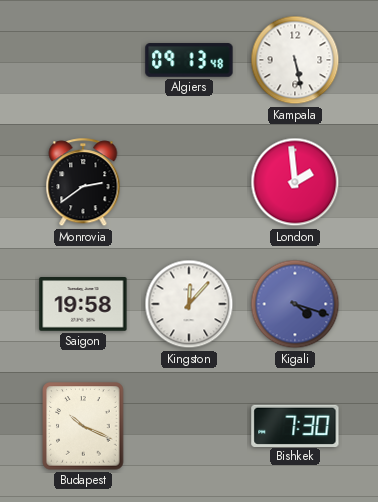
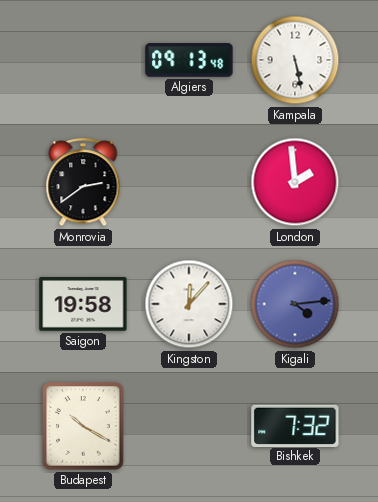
Kigali: 4:18 -> 4:14
Budapest: 10:19 -> 10:20
Bishkek: 7:30 -> 7:32
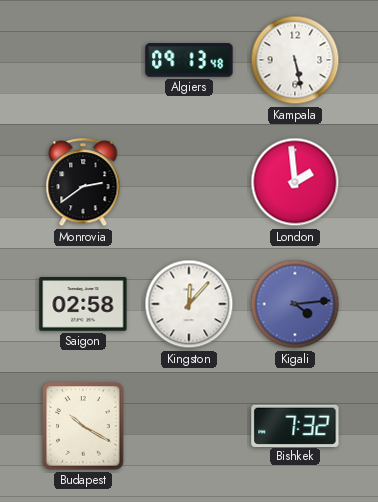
Saigon: 19:58 -> 02:58
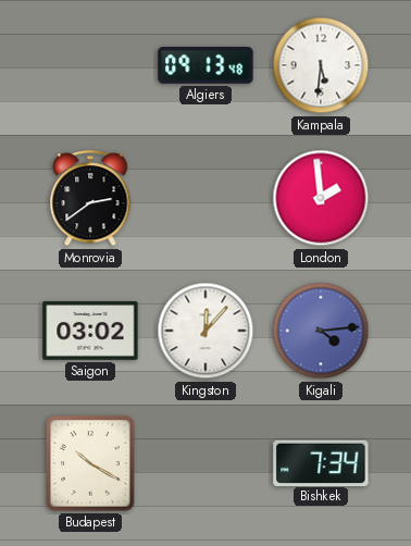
Kampala: 5:28 -> 5:31
Saigon: 02:58 -> 03:02
Bishkek: 7:32 -> 7:34
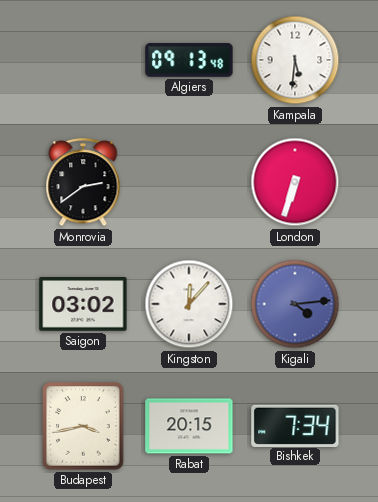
London: 1:59 -> 6:33
Budapest: 10:20 -> 3:43
Rabat: none -> 20:15
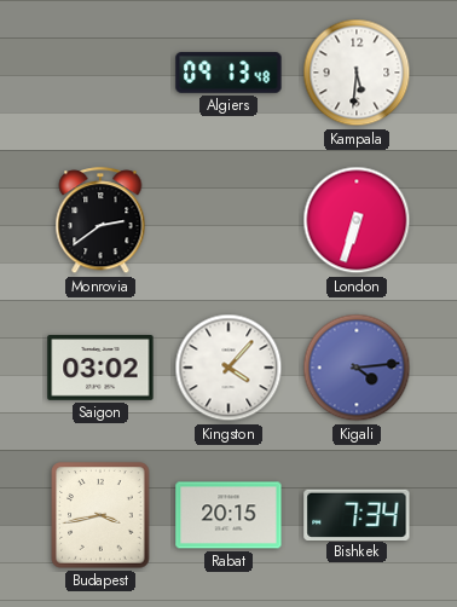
Kingston: 12:07 -> 4:07
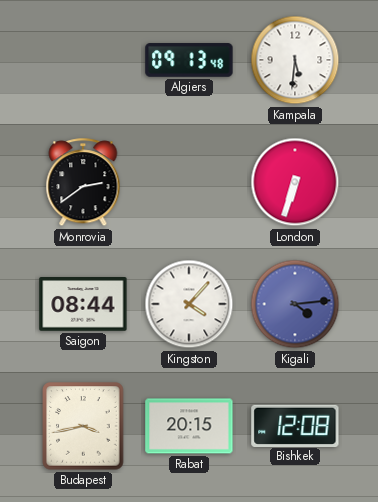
Saigon: 03:02 -> 08:44
Bishkek: 7:34 -> 12:08
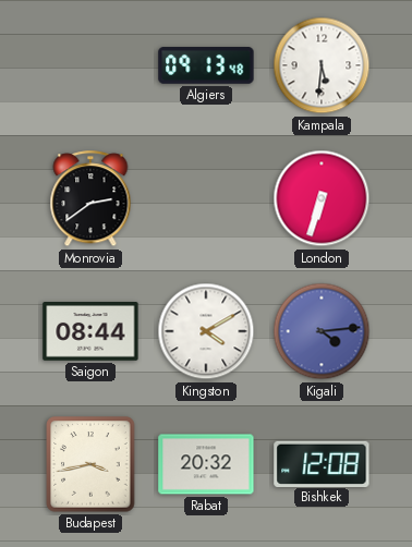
Kingston: 4:07 -> 4:10
Rabat: 20:15 -> 20:32
